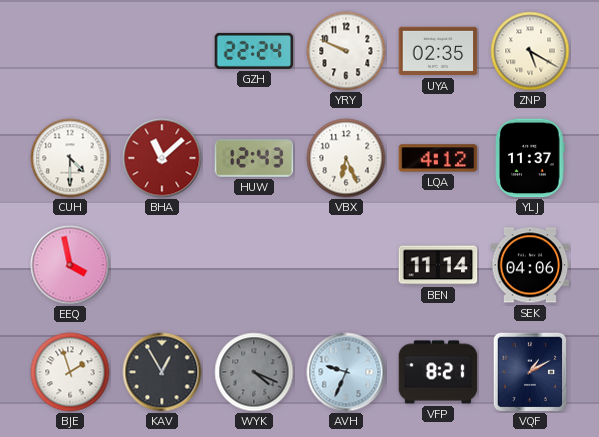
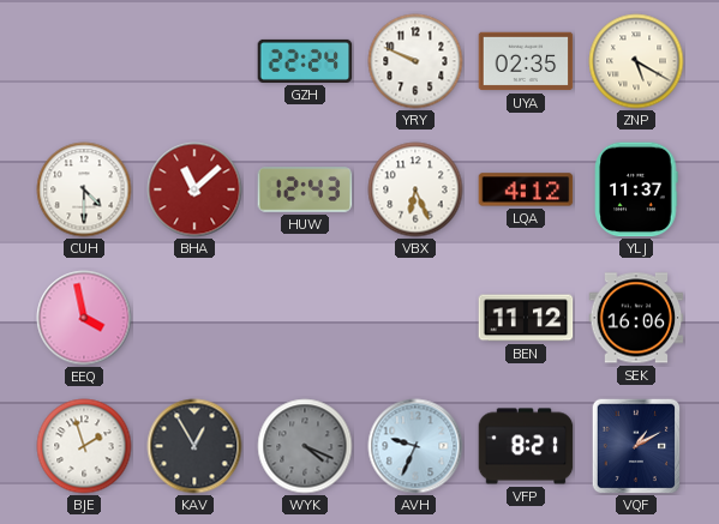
BEN: 11:14 -> 11:12
SEK: 04:06 -> 16:06
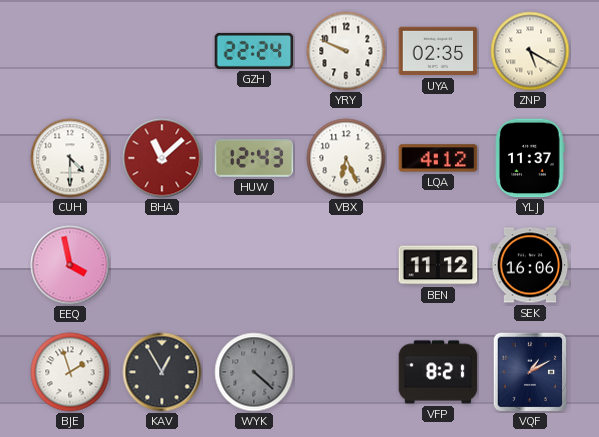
WYK: 4:19 -> 4:22
AVH: 9:34 -> none
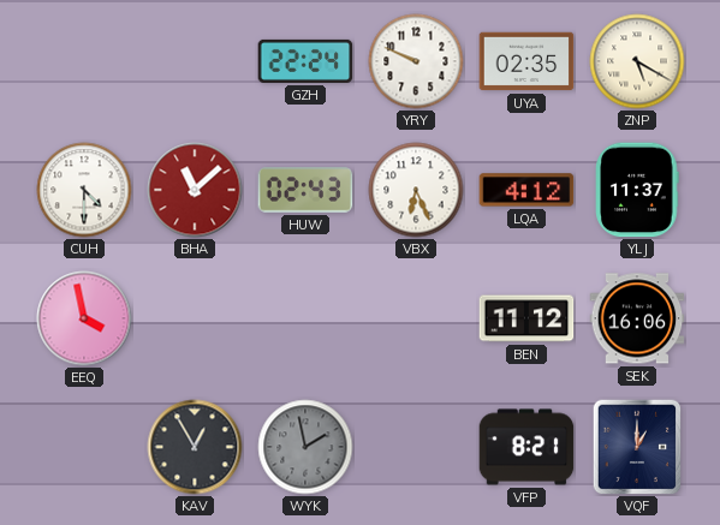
HUW: 12:43 -> 02:43
BJE: 1:57 -> none
WYK: 4:22 -> 1:58
VQF: 1:10 -> 1:00
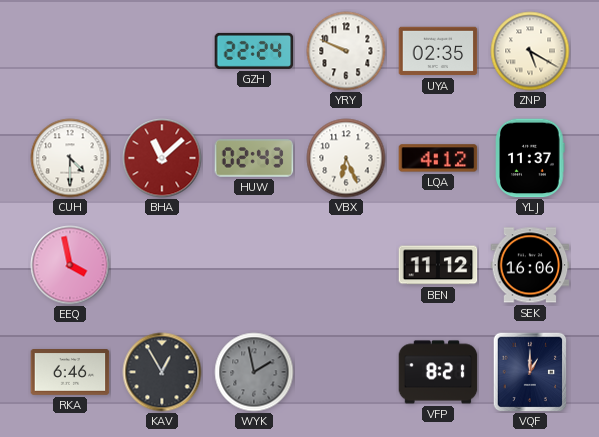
RKA: none -> 6:46
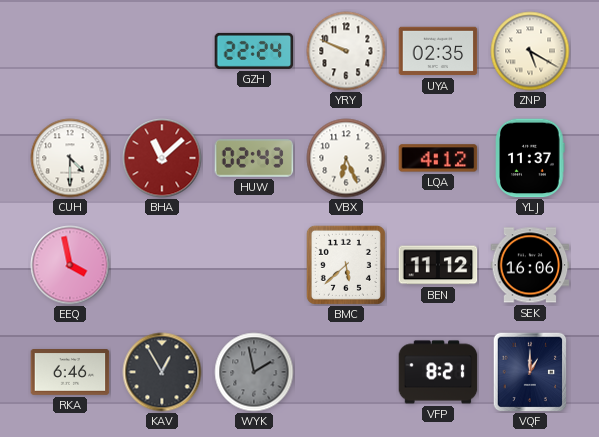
BMC: none -> 5:38
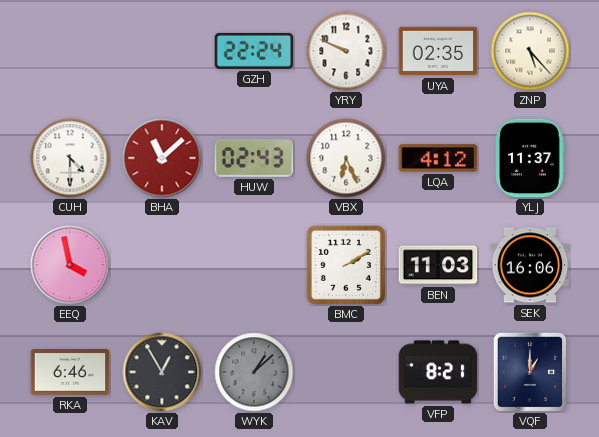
ZNP: 5:20 -> 5:23
BMC: 5:38 -> 2:10
BEN: 11:12 -> 11:03
WYK: 1:58 -> 1:08
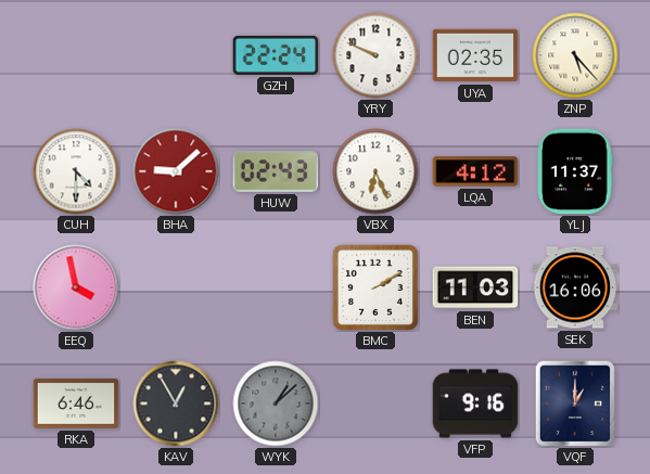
BHA: 11:08 -> 9:08
VFP: 8:21 -> 9:16
